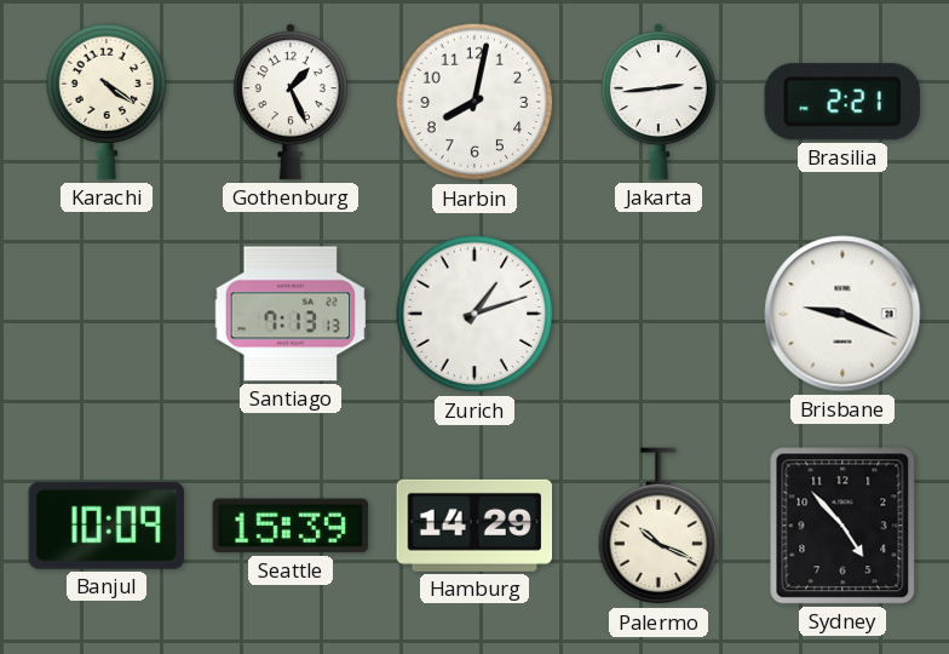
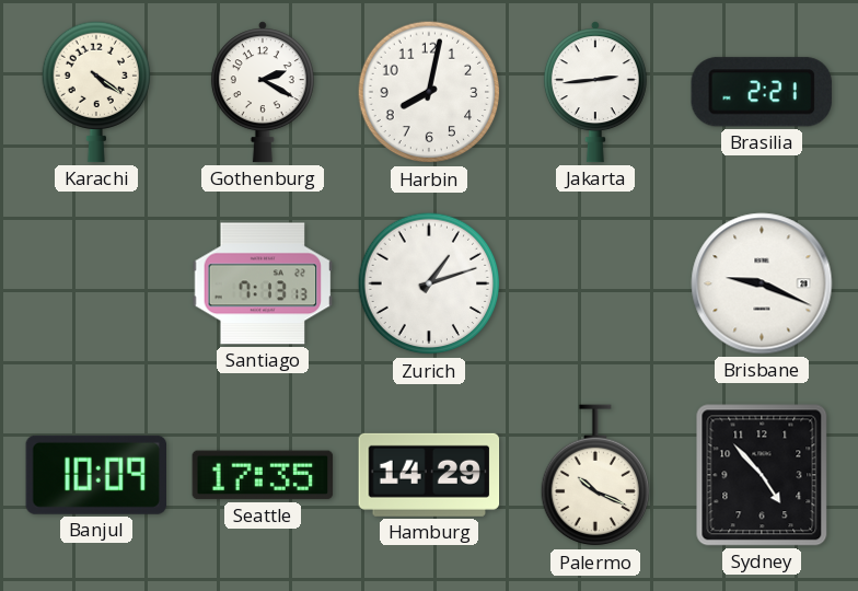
Gothenburg: 1:26 -> 2:20
Seattle: 15:39 -> 17:35
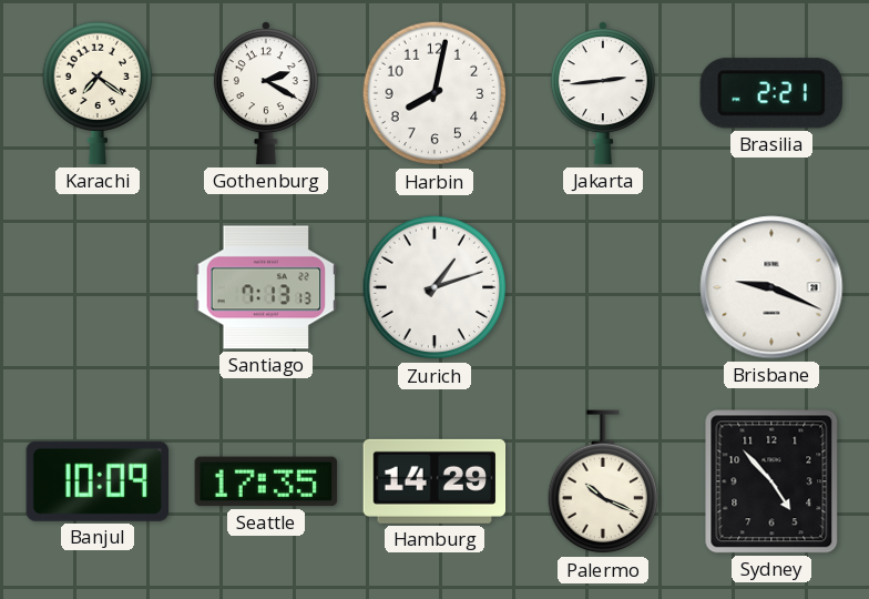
Karachi: 4:21 -> 7:21
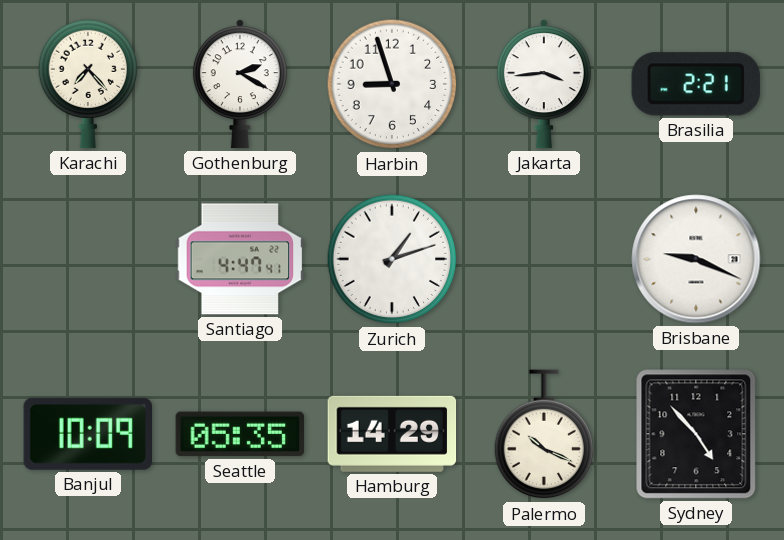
Karachi: 7:21 -> 7:23
Harbin: 8:02 -> 8:57
Jakarta: 2:44 -> 3:44
Santiago: 7:13 -> 4:47
Seattle: 17:35 -> 05:35
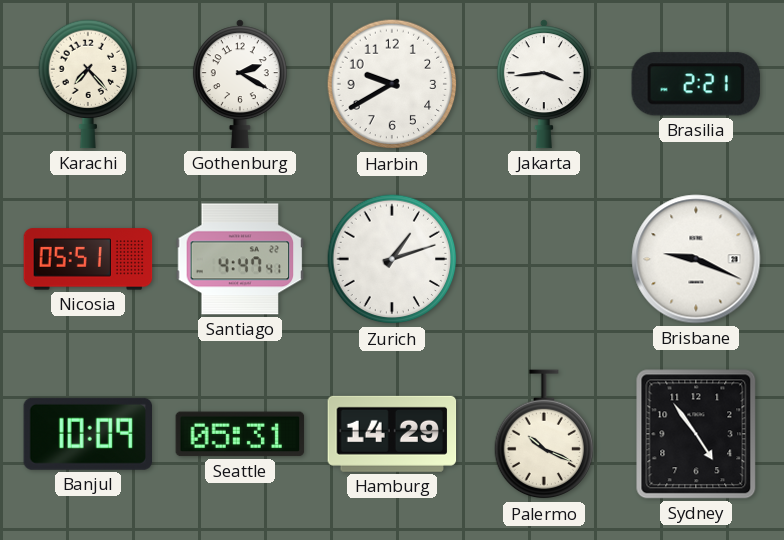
Harbin: 8:57 -> 9:40
Nicosia: none -> 05:51
Seattle: 05:35 -> 05:31
Sydney: 4:53 -> 4:54
